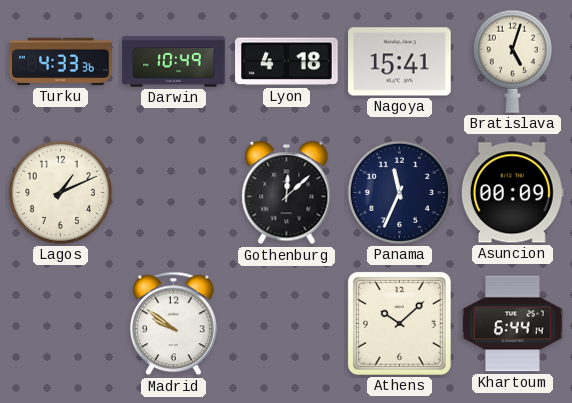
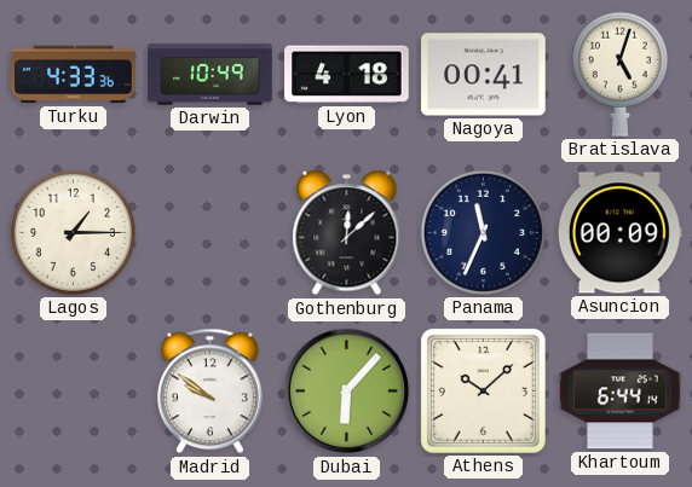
Nagoya: 15:41 -> 00:41
Lagos: 1:11 -> 1:15
Dubai: none -> 6:07
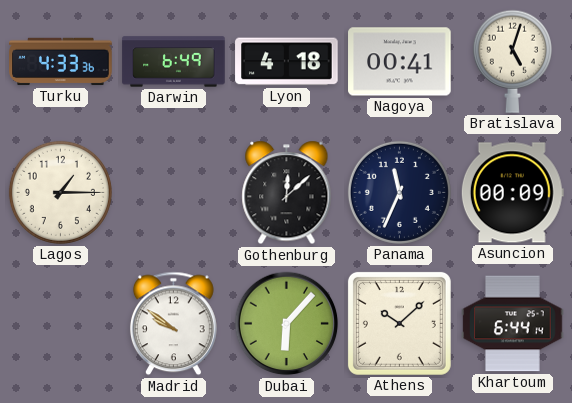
Darwin: 10:49 -> 6:49
